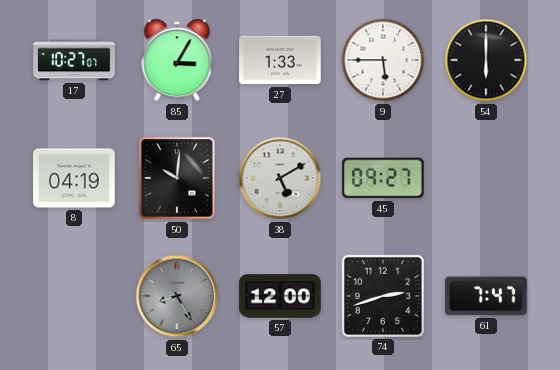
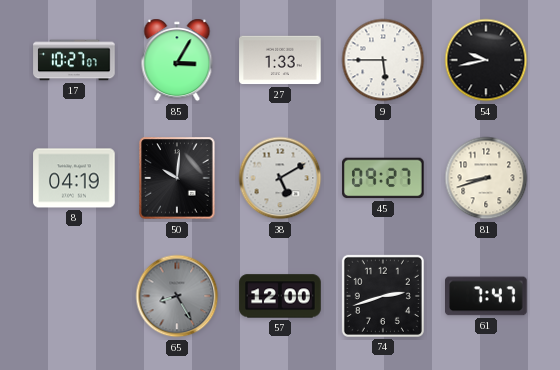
54: 6:00 -> 9:43
81: none -> 8:42
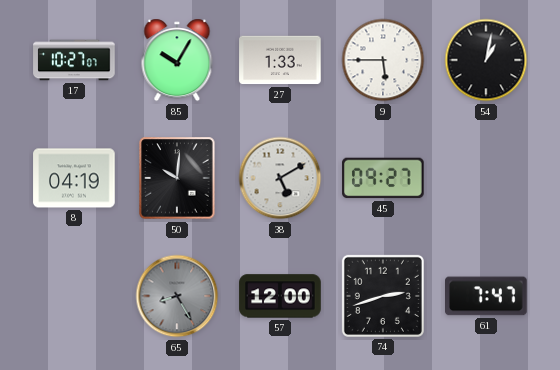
85: 3:05 -> 10:05
54: 9:43 -> 1:02
81: 8:42 -> none
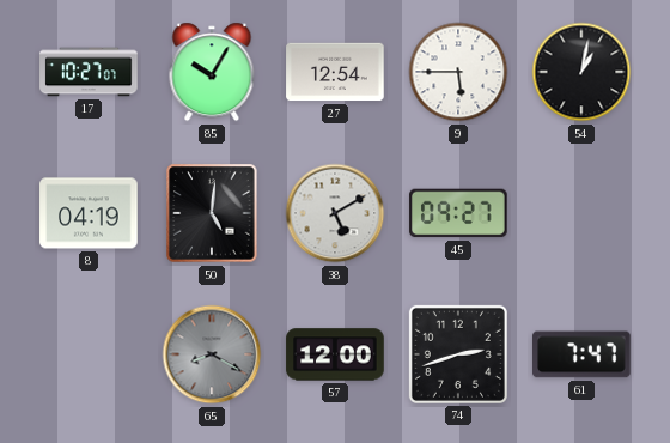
27: 1:33 -> 12:54
50: 10:01 -> 5:01
65: 8:25 -> 8:20
